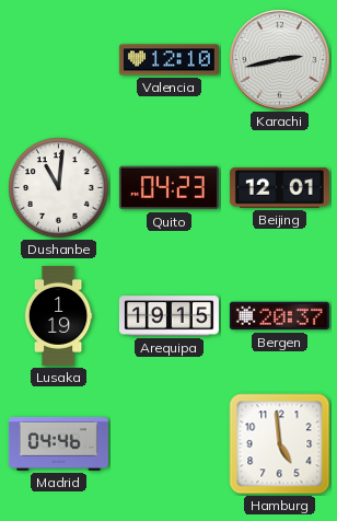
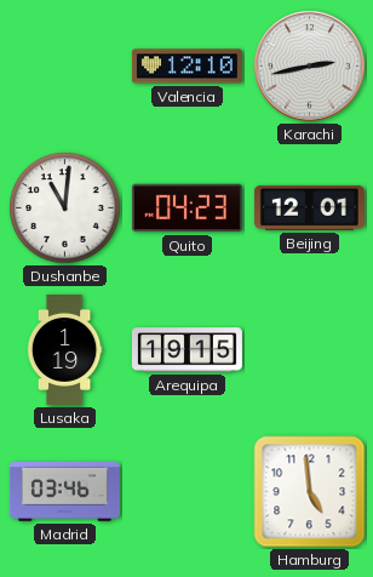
Bergen: 20:37 -> none
Madrid: 04:46 -> 03:46
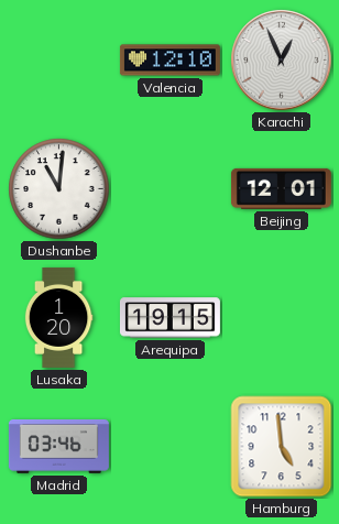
Karachi: 2:43 -> 12:56
Quito: 04:23 -> none
Lusaka: 1:19 -> 1:20
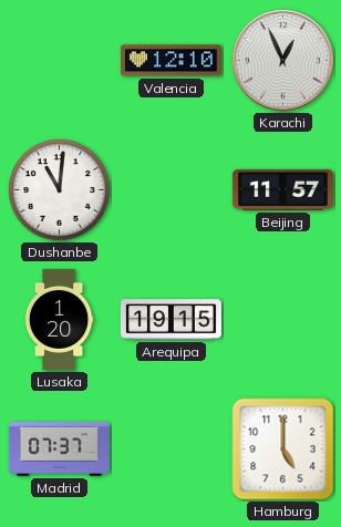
Beijing: 12:01 -> 11:57
Madrid: 03:46 -> 07:37
Hamburg: 4:59 -> 5:00
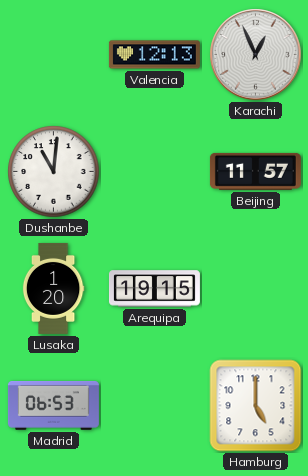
Valencia: 12:10 -> 12:13
Madrid: 07:37 -> 06:53
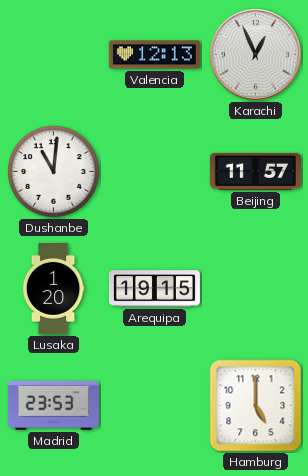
Madrid: 06:53 -> 23:53
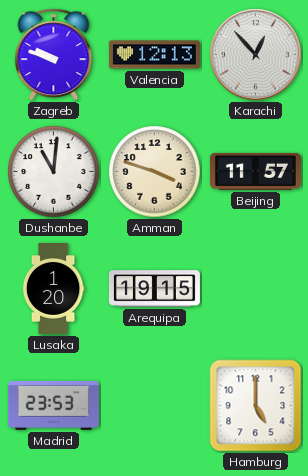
Zagreb: none -> 9:48
Karachi: 12:56 -> 12:53
Amman: none -> 3:48
